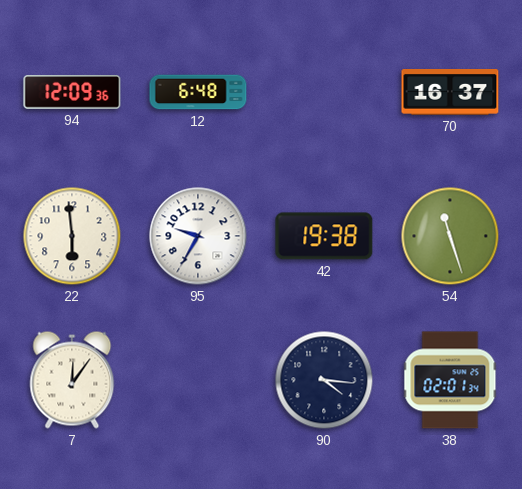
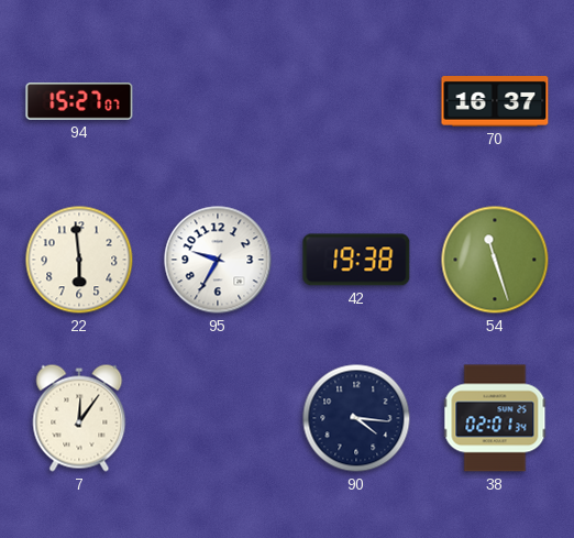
94: 12:09 -> 15:27
12: 6:48 -> none
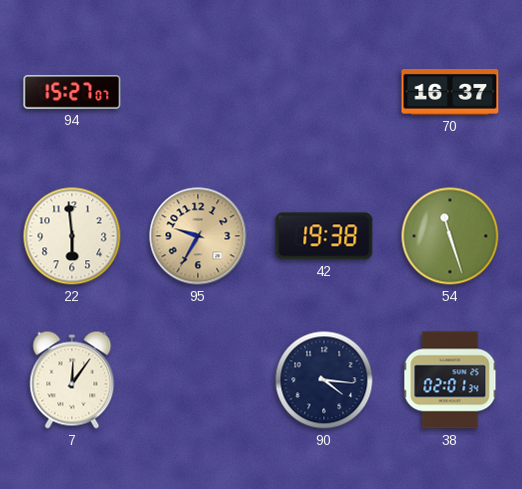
95 dial: white -> champagne
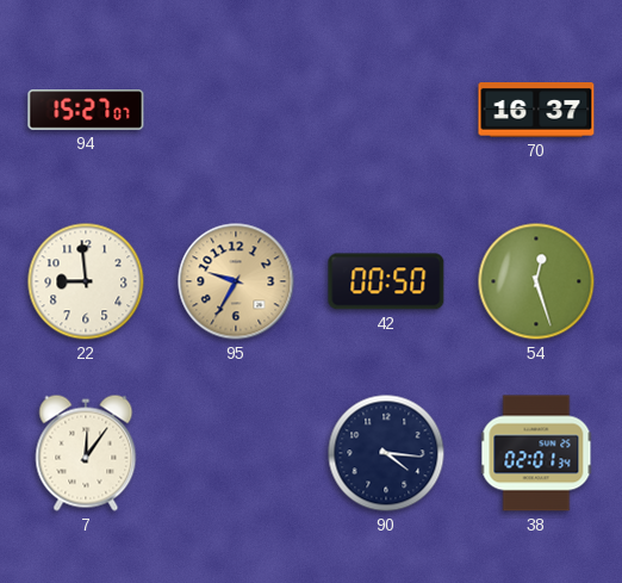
22: 5:59 -> 8:59
42: 19:38 -> 00:50
54: 11:27 -> 12:27
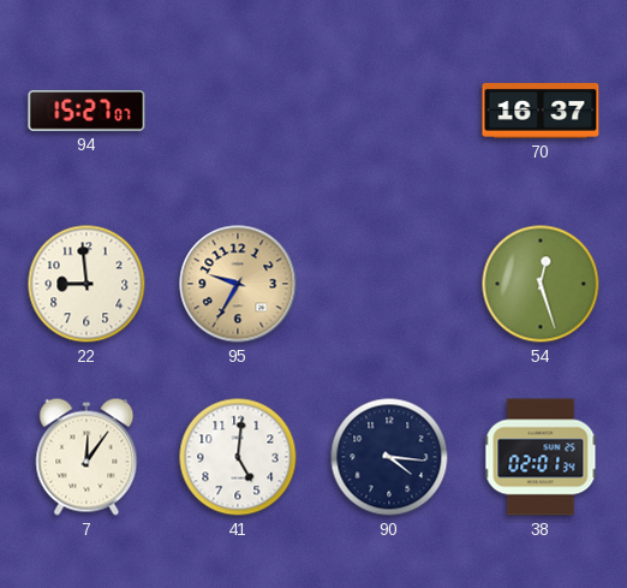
42: 00:50 -> none
41: none -> 5:01
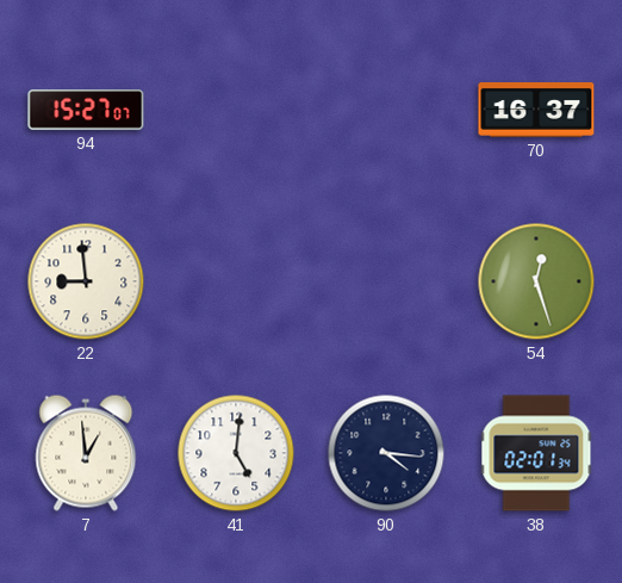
95: 9:35 -> none
7: 12:06 -> 12:59
